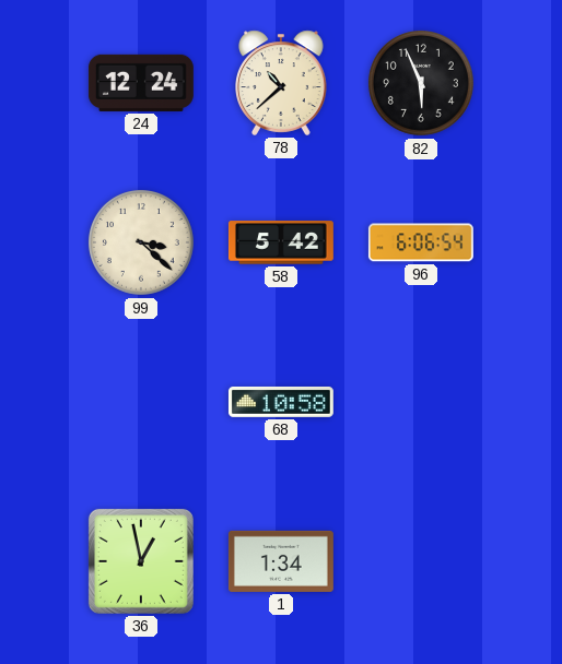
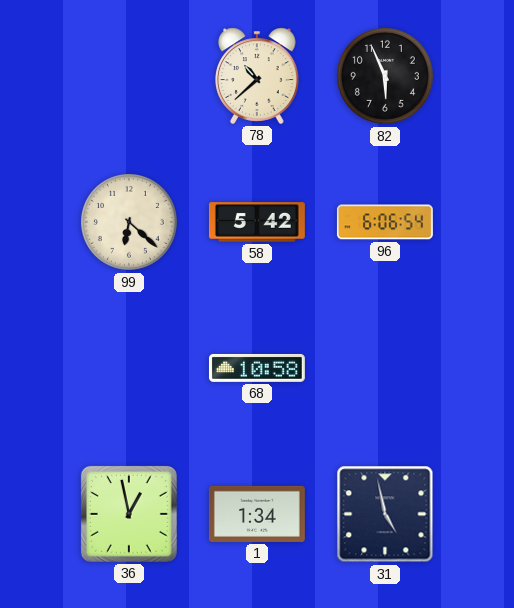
24: 12:24 -> none
99: 3:22 -> 6:22
31: none -> 4:58
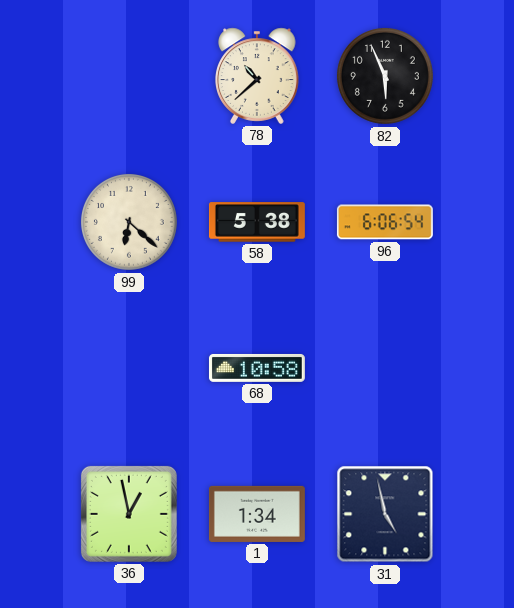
58: 5:42 -> 5:38
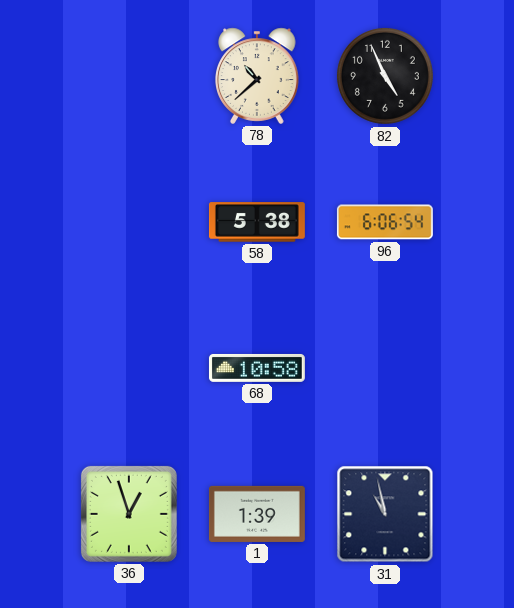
82: 5:56 -> 4:56
99: 6:22 -> none
36: 12:58 -> 12:57
1: 1:34 -> 1:39
31: 4:58 -> 10:58
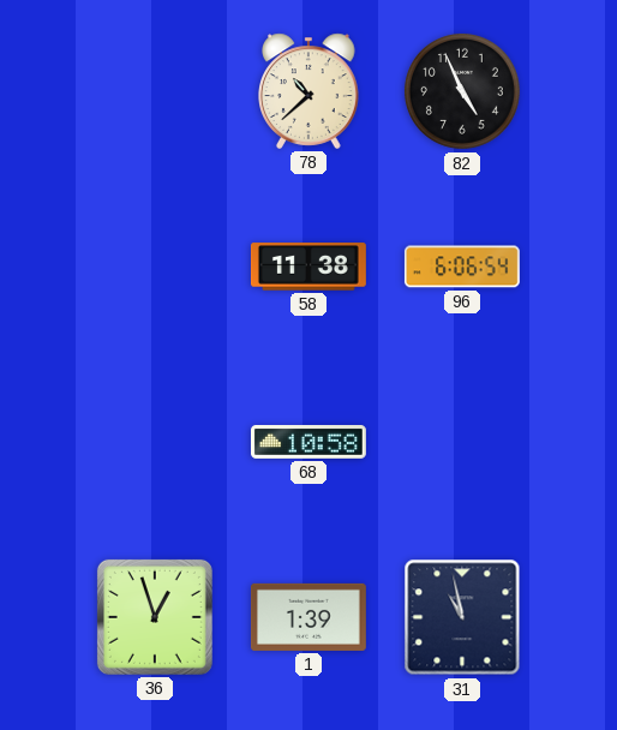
58: 5:38 -> 11:38
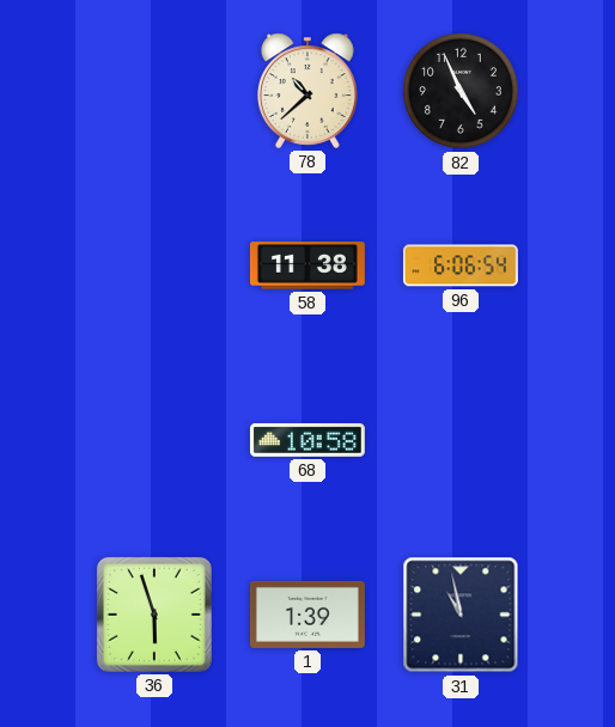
36: 12:57 -> 5:57
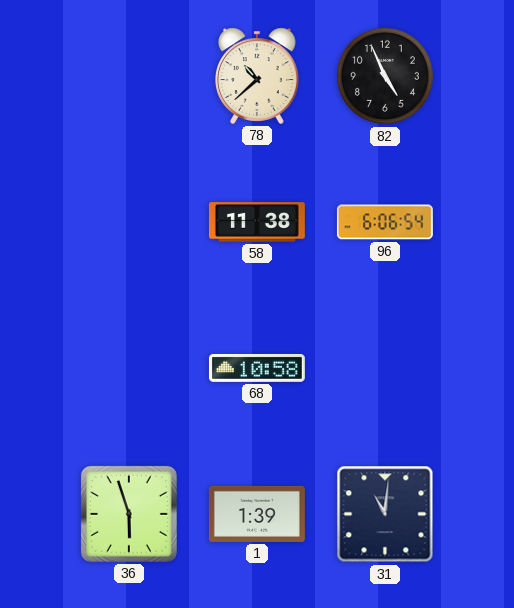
31: 10:58 -> 11:01
